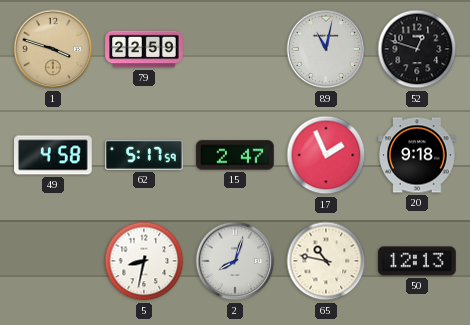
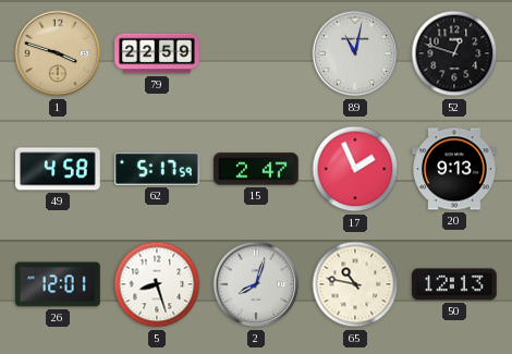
20: 9:18 -> 9:13
26: none -> 12:01
5: 8:32 -> 8:27
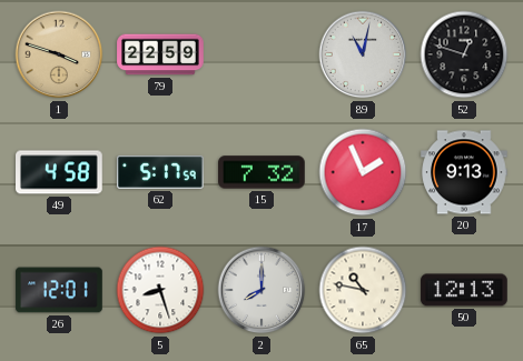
15: 2:47 -> 7:32
2: 8:03 -> 8:00
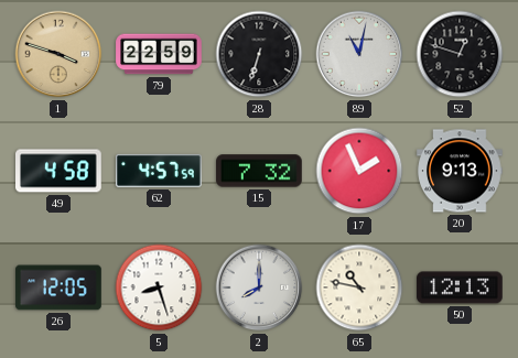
28: none -> 6:33
62: 5:17 -> 4:57
26: 12:01 -> 12:05
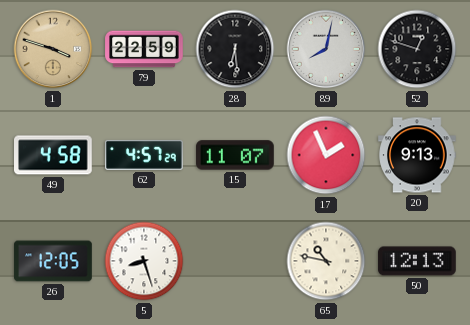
28: 6:33 -> 6:29
89: 11:02 -> 8:02
62: 4:57:59 -> 4:57:29
15: 7:32 -> 11:07
2: 8:00 -> none
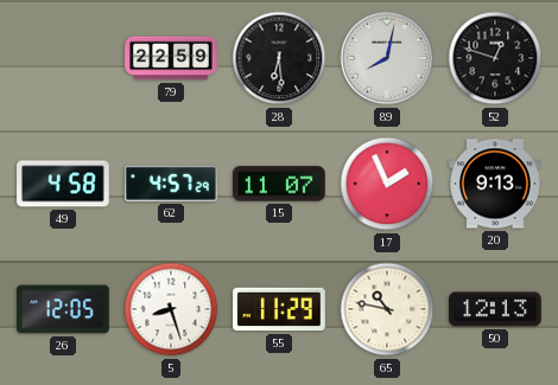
1: 3:48 -> none
55: none -> 11:29
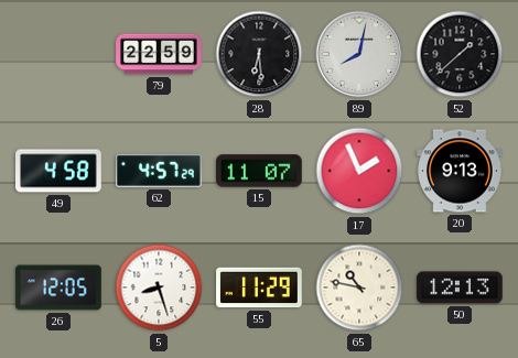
52: 12:48 -> 1:38
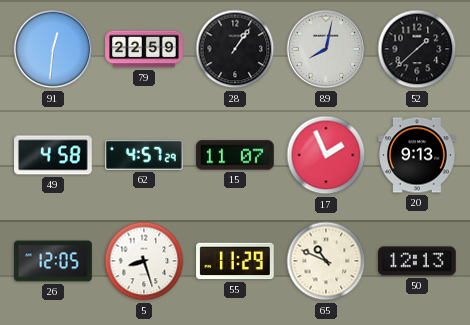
91: none -> 12:31
28: 6:29 -> 1:06
65: 10:47 -> 10:49
